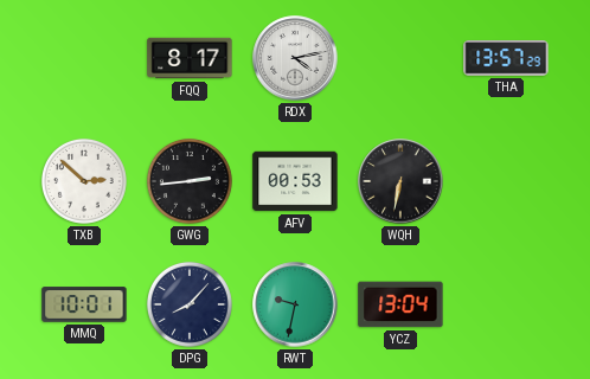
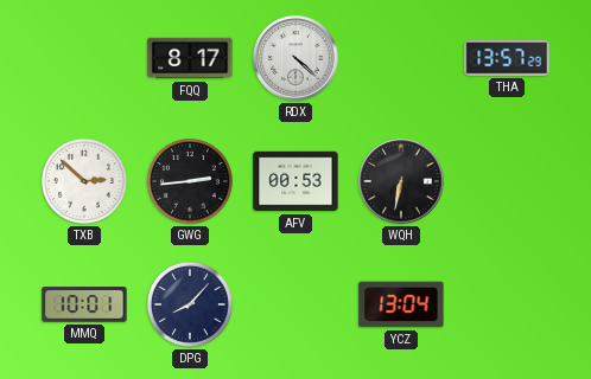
RDX: 4:13 -> 4:22
RWT: 9:32 -> none
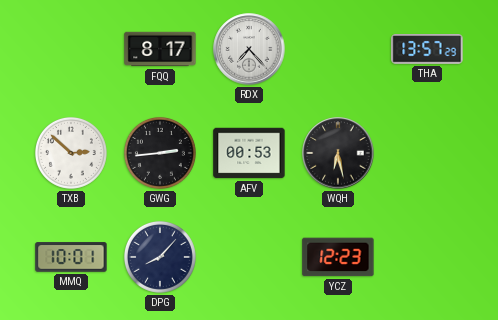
RDX: 4:22 -> 7:23
WQH: 6:32 -> 6:28
YCZ: 13:04 -> 12:23
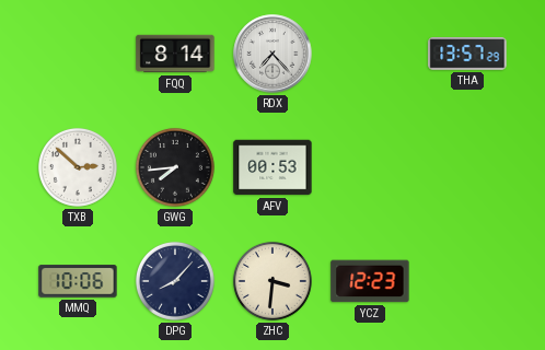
FQQ: 8:17 -> 8:14
GWG: 2:44 -> 7:44
WQH: 6:28 -> none
MMQ: 10:01 -> 10:06
ZHC: none -> 3:31
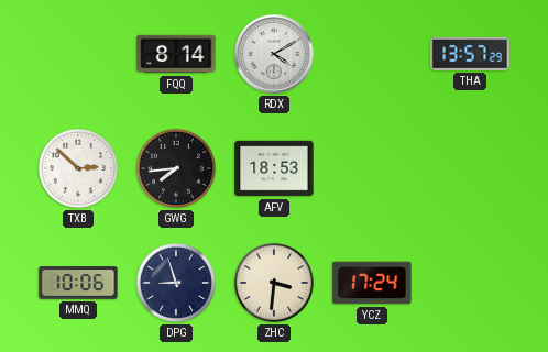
RDX: 7:23 -> 4:10
AFV: 00:53 -> 18:53
DPG: 8:07 -> 8:57
YCZ: 12:23 -> 17:24
